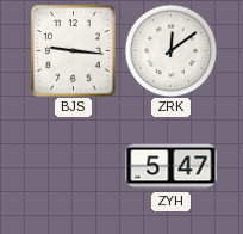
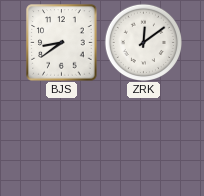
BJS: 9:16 -> 8:39
ZYH: 5:47 -> none
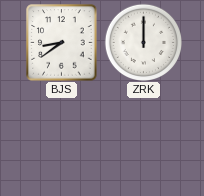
ZRK: 12:09 -> 12:00
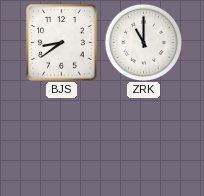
ZRK: 12:00 -> 11:00
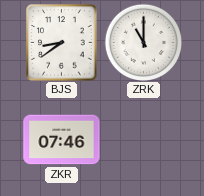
ZKR: none -> 07:46
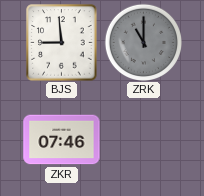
BJS: 8:39 -> 8:59
ZRK dial: white -> grey
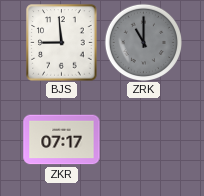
ZKR: 07:46 -> 07:17
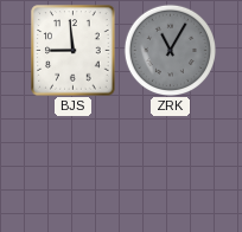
ZRK: 11:00 -> 11:05
ZKR: 07:17 -> none
